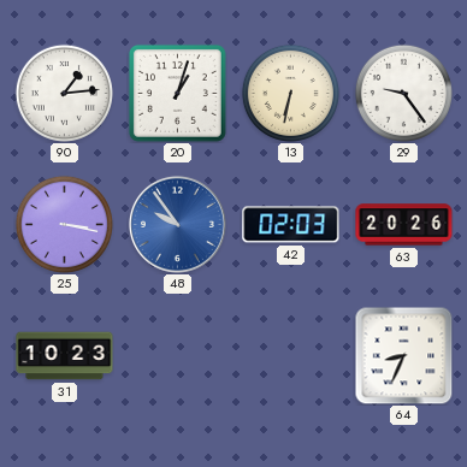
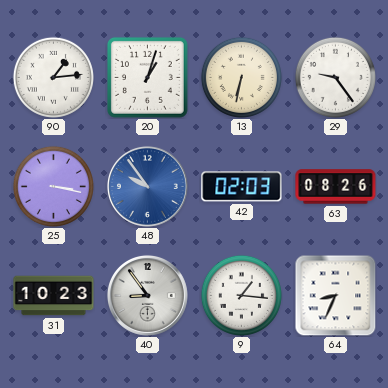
63: 20:26 -> 08:26
40: none -> 8:54
9: none -> 1:16
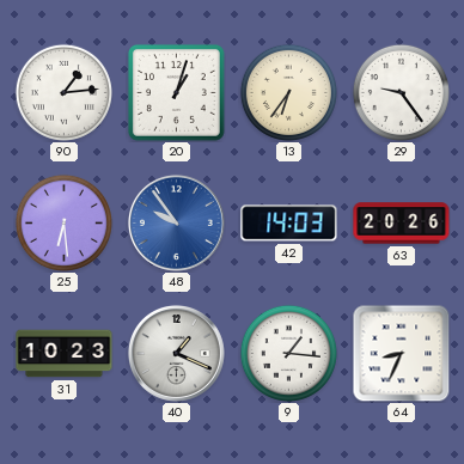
13: 6:32 -> 6:36
25: 3:17 -> 6:29
42: 02:03 -> 14:03
63: 08:26 -> 20:26
40: 8:54 -> 1:19
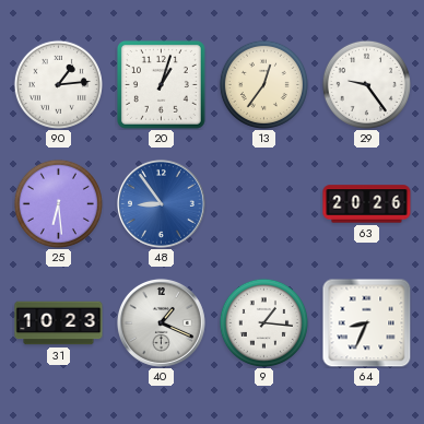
13: 6:36 -> 12:36
48: 9:54 -> 8:54
42: 14:03 -> none
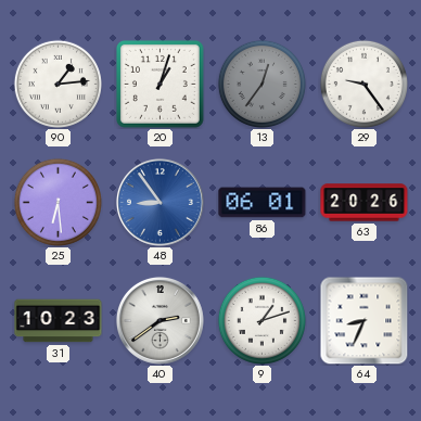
13 dial: cream -> grey
86: none -> 06:01
40: 1:19 -> 2:39
9: 1:16 -> 1:12
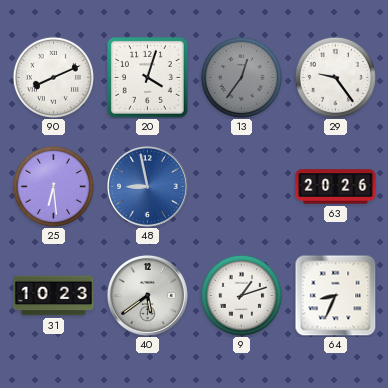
90: 1:14 -> 8:11
20: 1:03 -> 4:03
48: 8:54 -> 8:58
86: 06:01 -> none
40: 2:39 -> 5:39
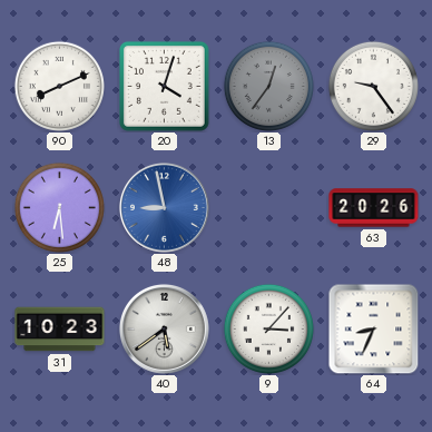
9: 1:12 -> 3:07
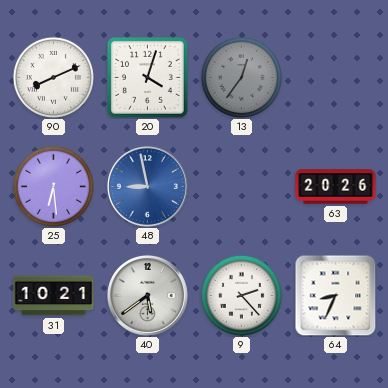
29: 9:24 -> none
31: 10:23 -> 10:21
9: 3:07 -> 2:23
